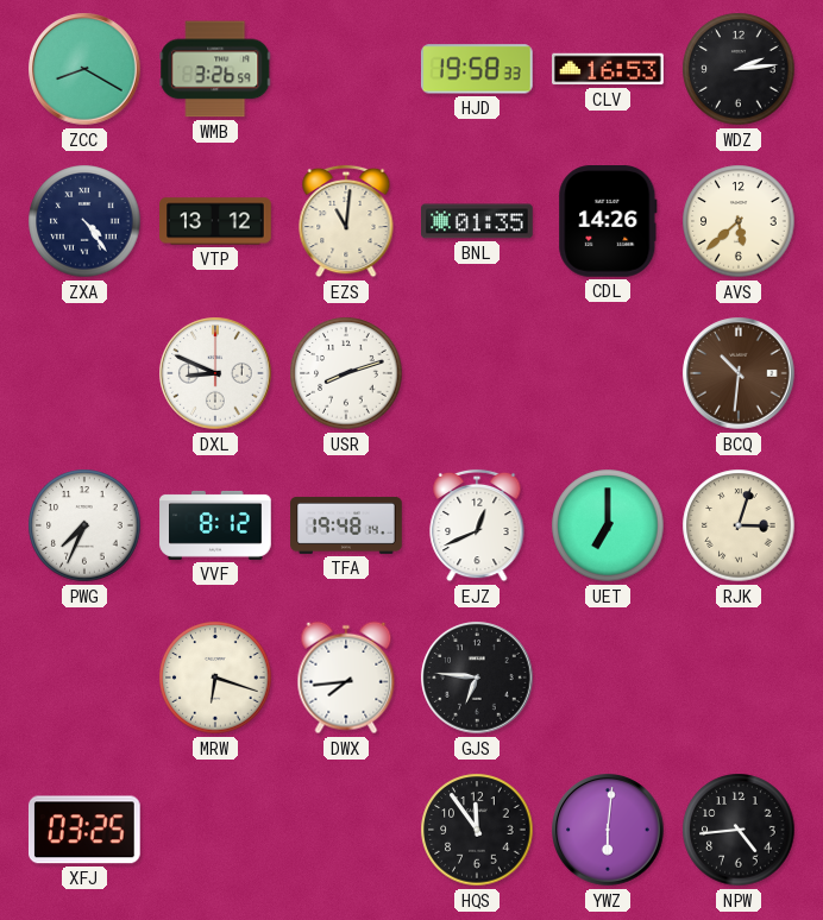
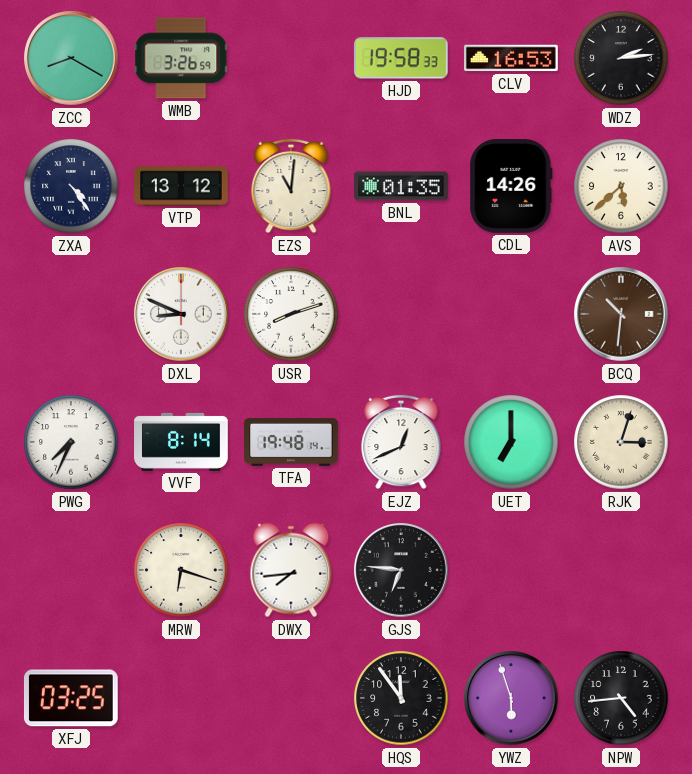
VVF: 8:12 -> 8:14
YWZ: 6:01 -> 5:57
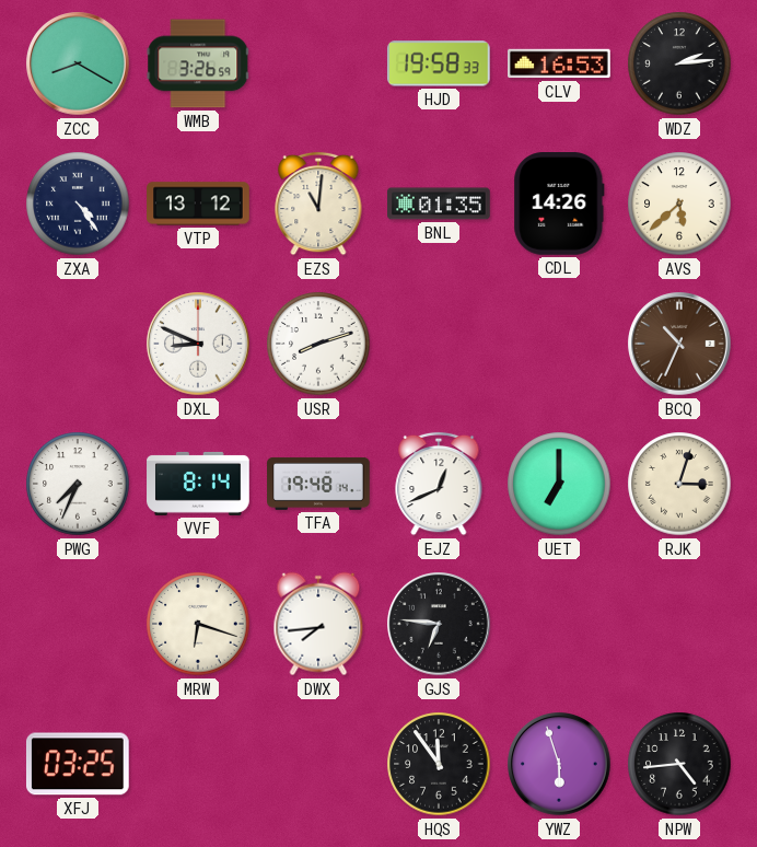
BCQ: 10:31 -> 10:34
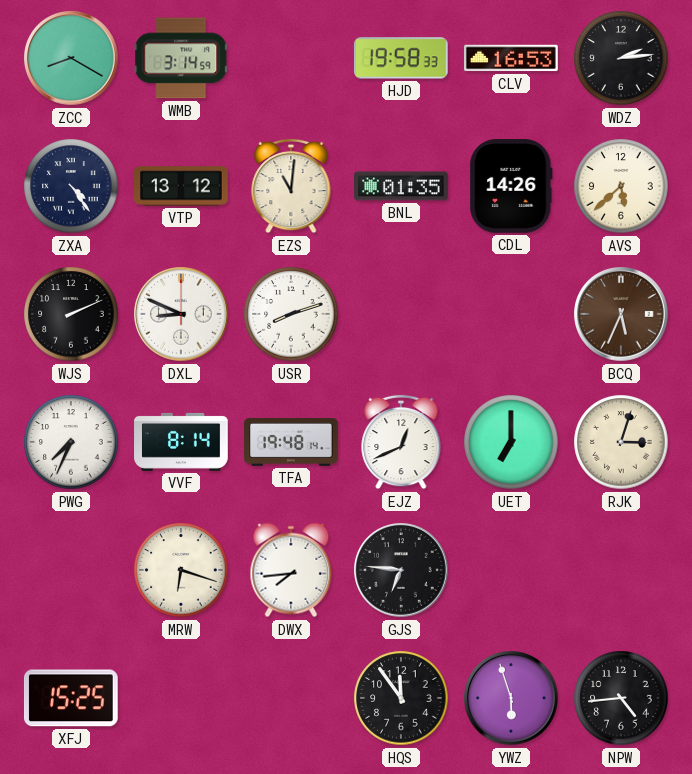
WMB: 3:26 -> 3:14
WJS: none -> 2:11
BCQ: 10:34 -> 5:34
XFJ: 03:25 -> 15:25
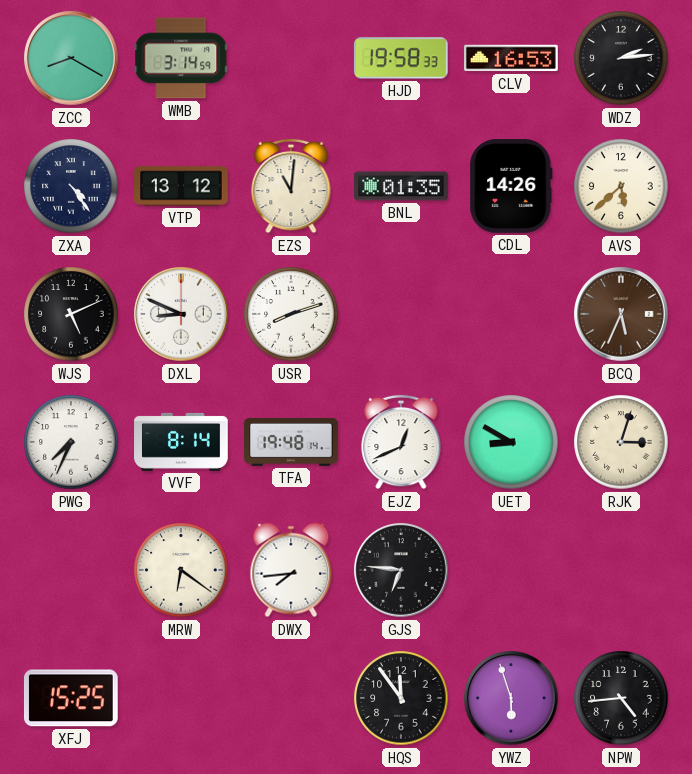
WJS: 2:11 -> 5:11
UET: 7:00 -> 8:50
MRW: 6:18 -> 6:21
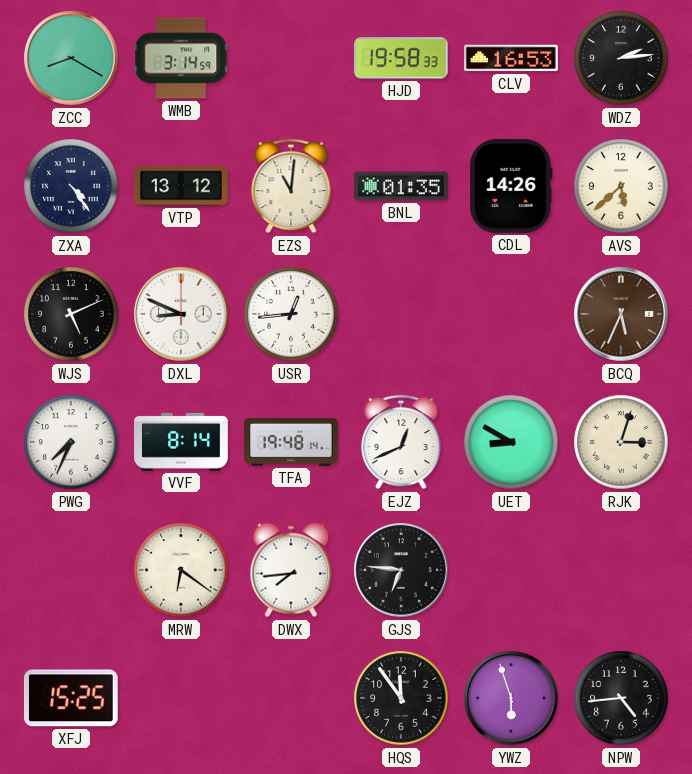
USR: 8:12 -> 12:44
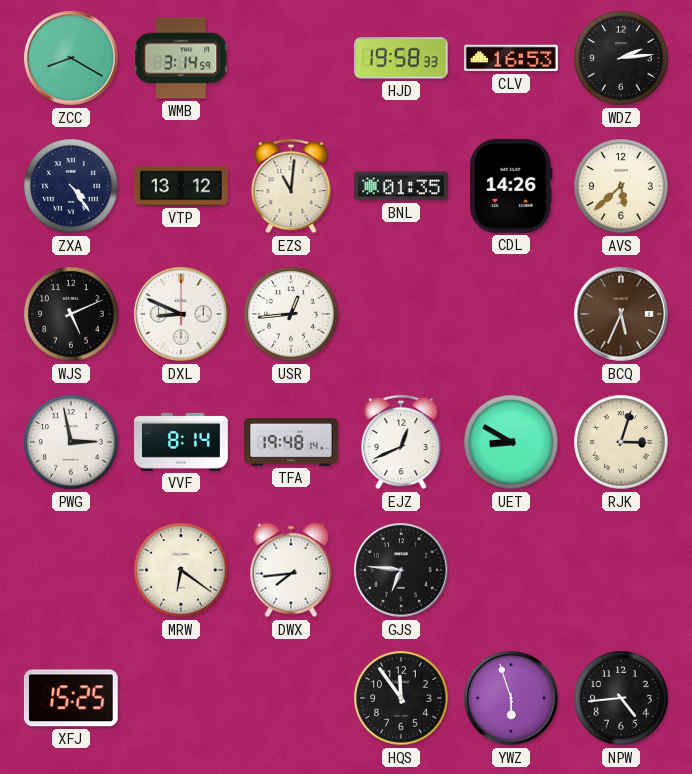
PWG: 7:34 -> 2:58
